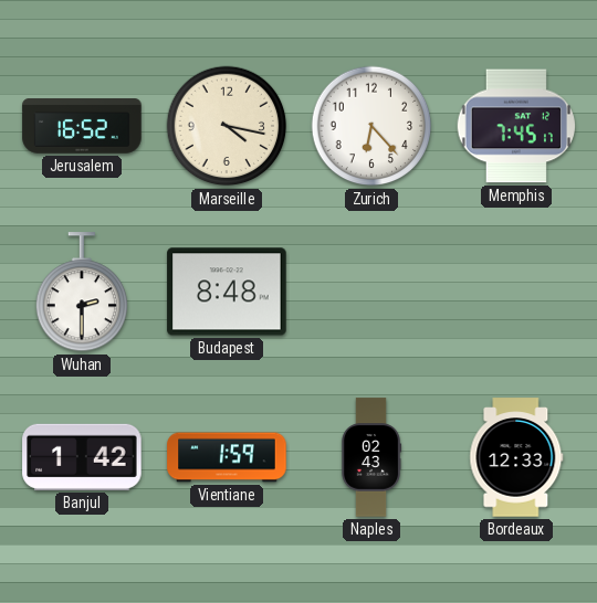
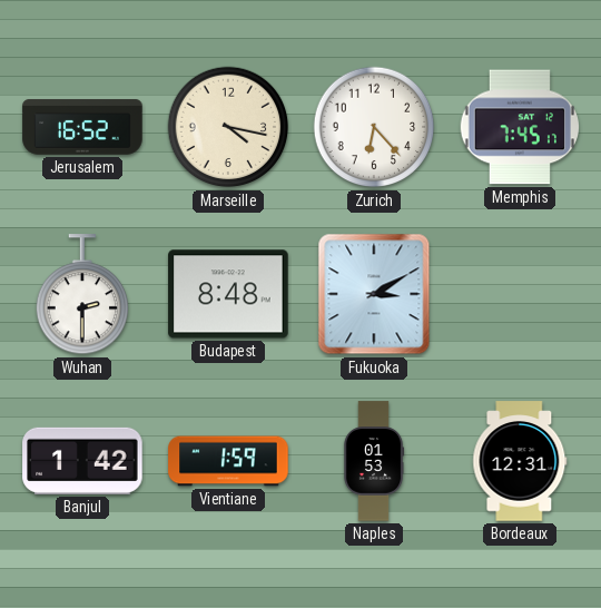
Fukuoka: none -> 3:10
Naples: 02:43 -> 01:53
Bordeaux: 12:33 -> 12:31
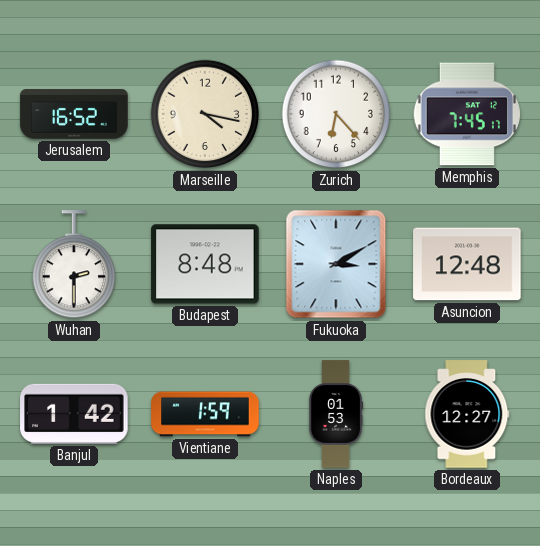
Asuncion: none -> 12:48
Bordeaux: 12:31 -> 12:27
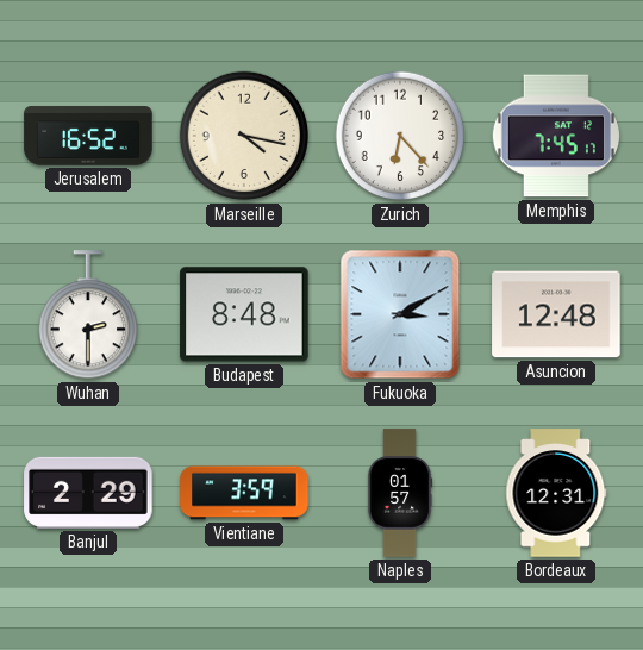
Banjul: 1:42 -> 2:29
Vientiane: 1:59 -> 3:59
Naples: 01:53 -> 01:57
Bordeaux: 12:27 -> 12:31
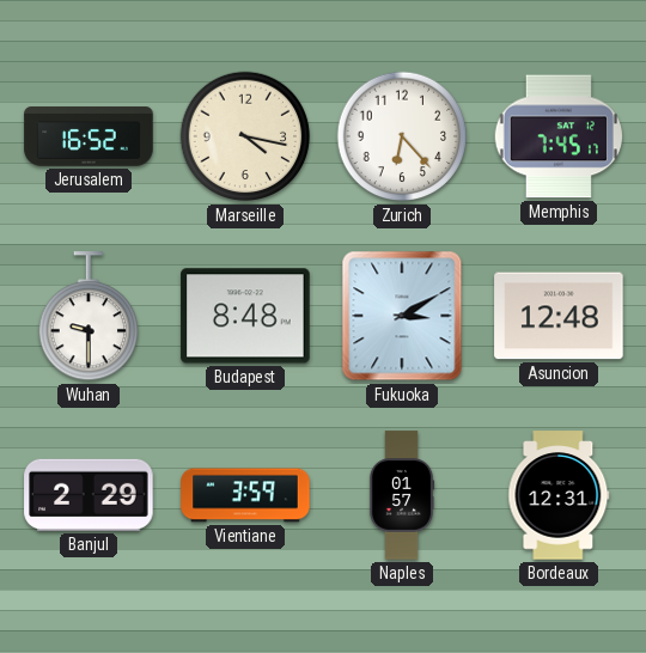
Wuhan: 2:30 -> 9:30
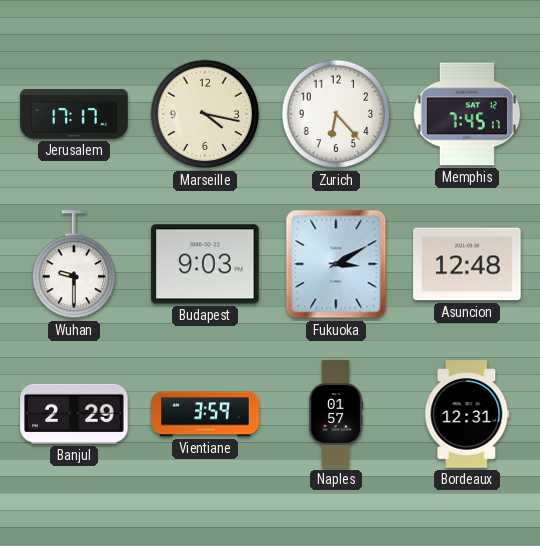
Jerusalem: 16:52 -> 17:17
Budapest: 8:48 -> 9:03
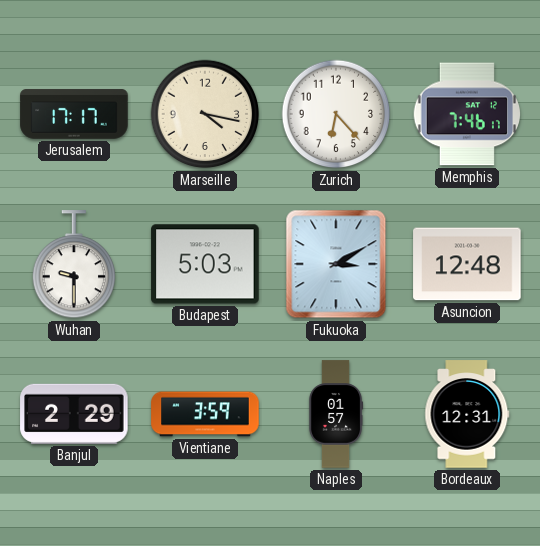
Memphis: 7:45 -> 7:46
Budapest: 9:03 -> 5:03
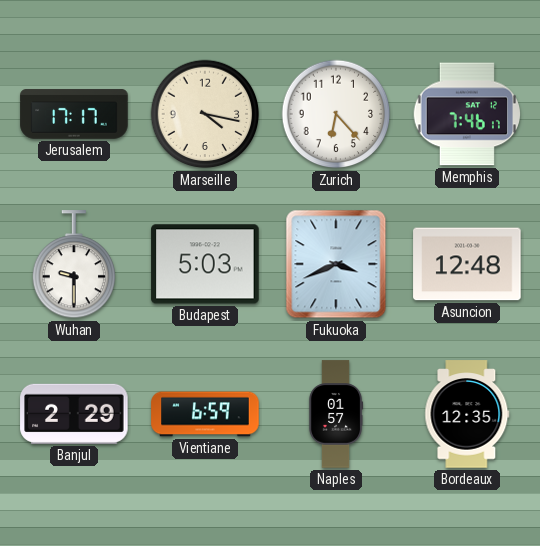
Fukuoka: 3:10 -> 3:41
Vientiane: 3:59 -> 6:59
Bordeaux: 12:31 -> 12:35
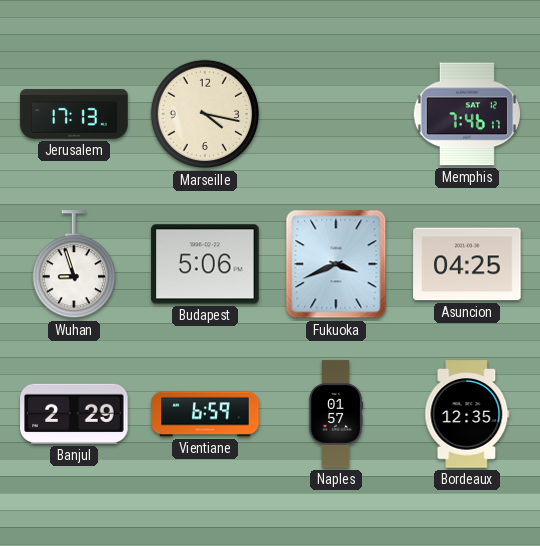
Jerusalem: 17:17 -> 17:13
Zurich: 6:23 -> none
Wuhan: 9:30 -> 8:57
Budapest: 5:03 -> 5:06
Asuncion: 12:48 -> 04:25
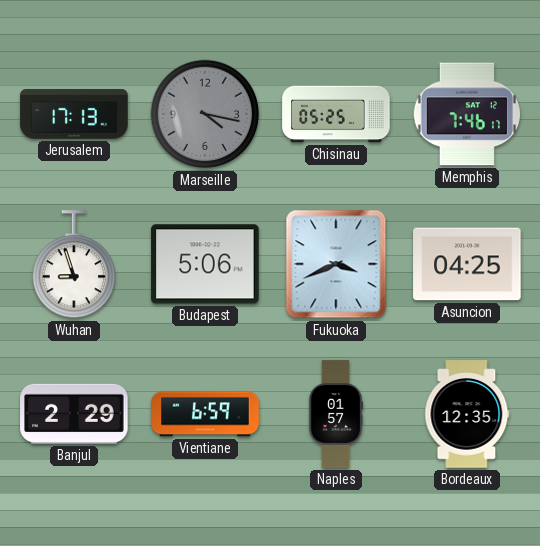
Marseille dial: cream -> grey
Chisinau: none -> 05:25
